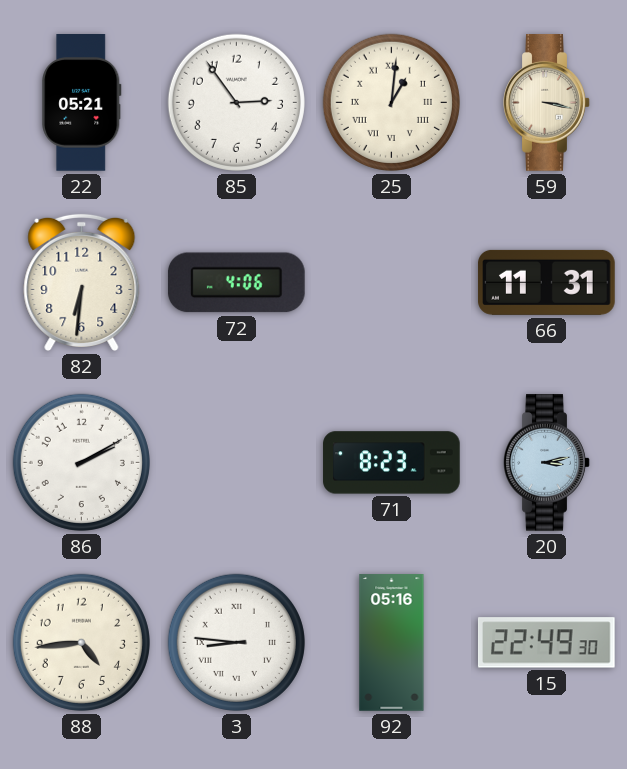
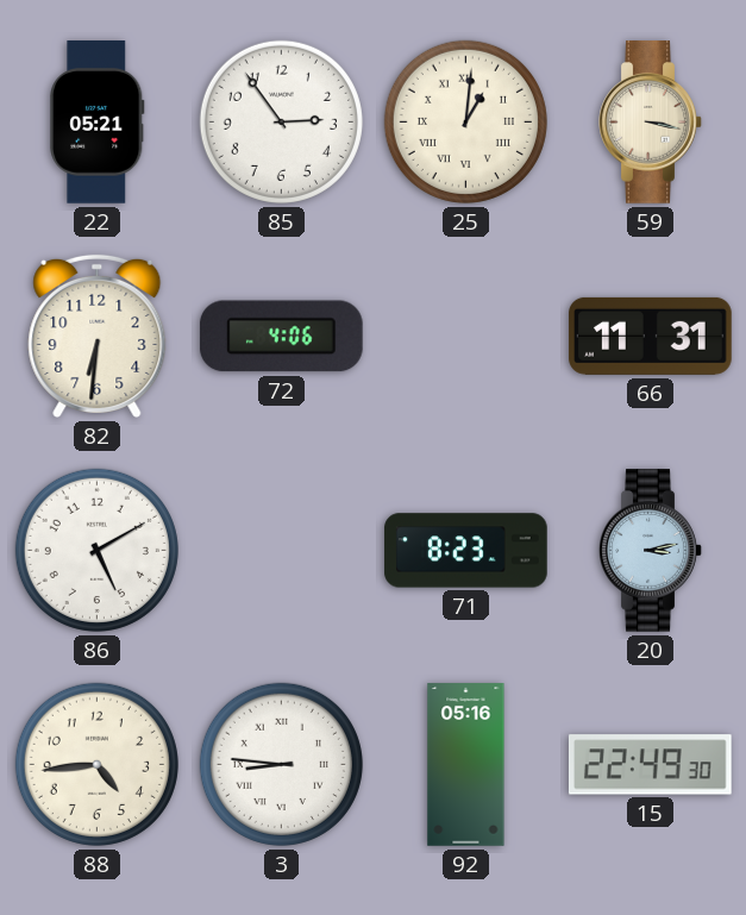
86: 2:10 -> 5:10
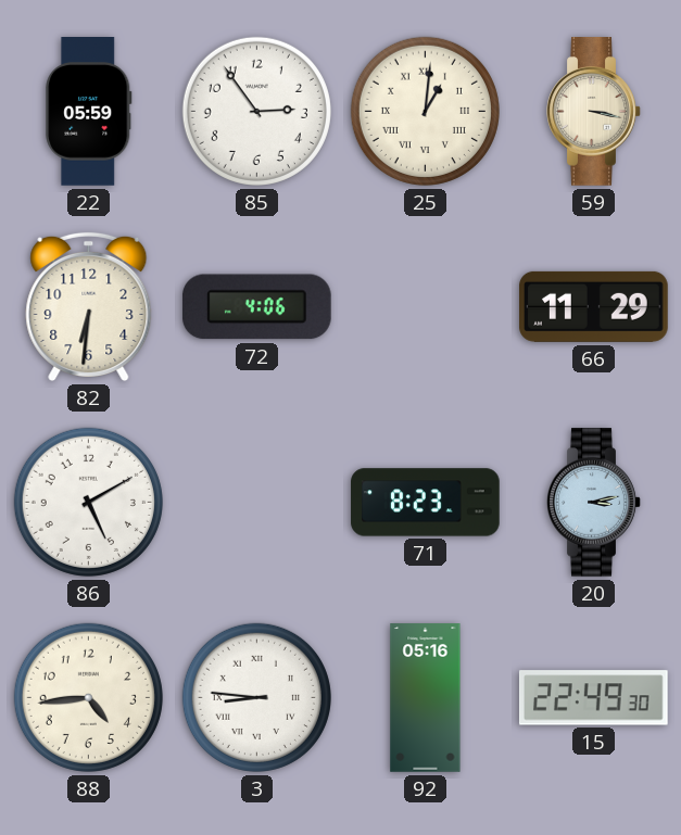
22: 05:21 -> 05:59
66: 11:31 -> 11:29
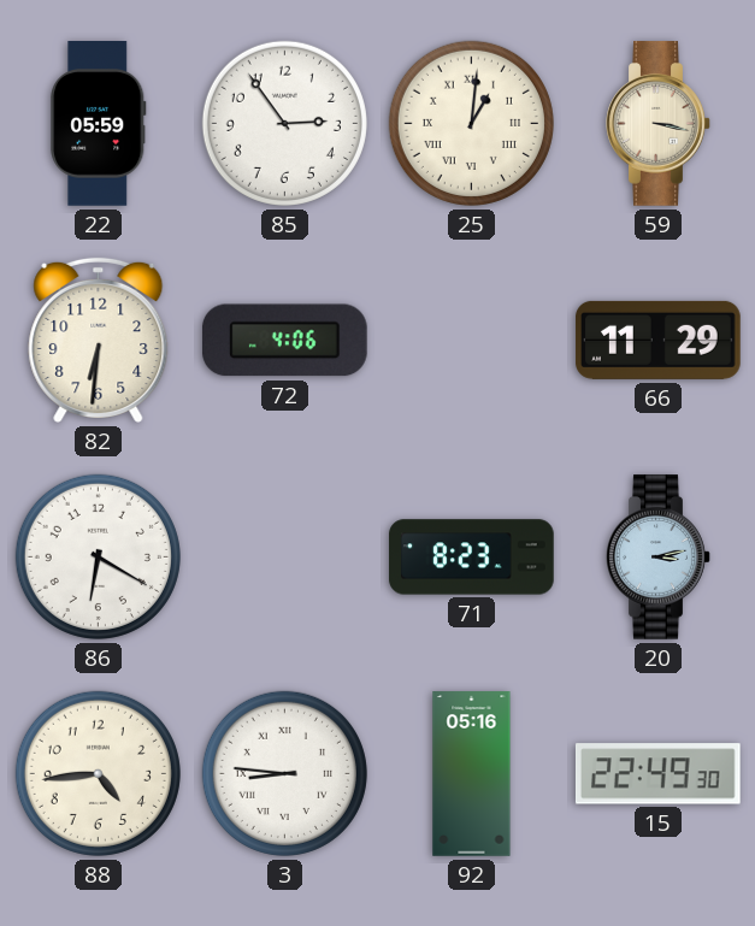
86: 5:10 -> 6:20
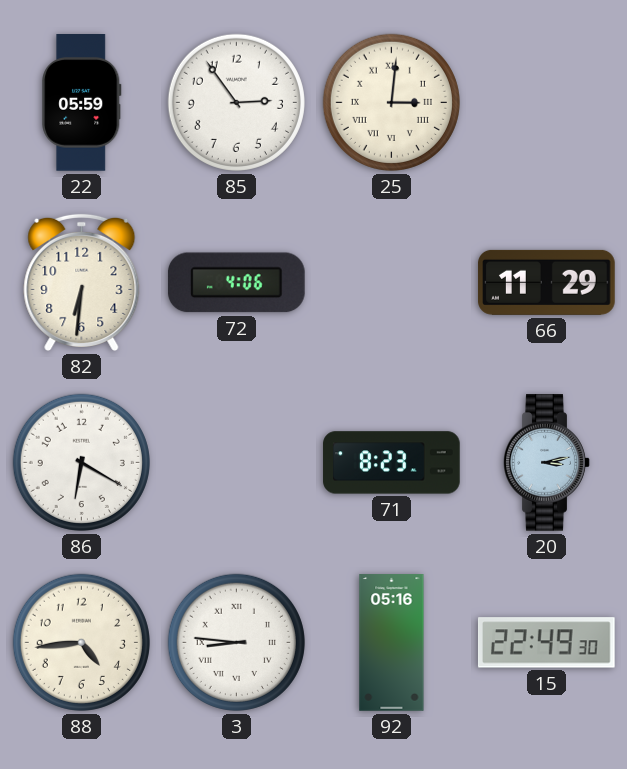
25: 1:01 -> 3:01
59: 3:17 -> none
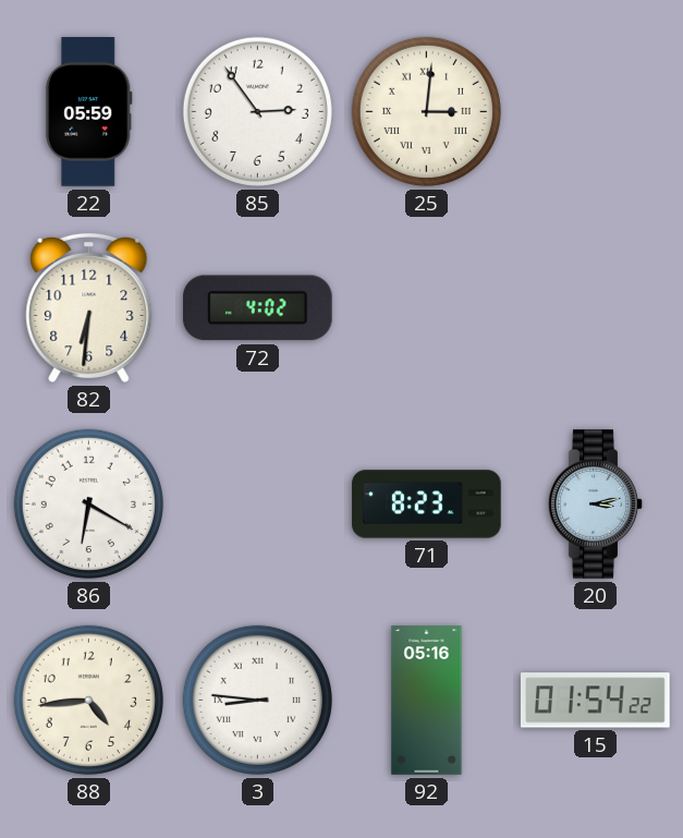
72: 4:06 -> 4:02
66: 11:29 -> none
15: 22:49 -> 01:54
